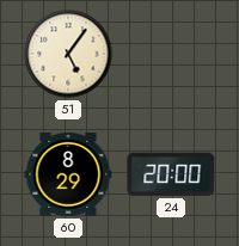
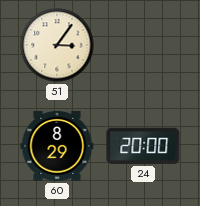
51: 5:06 -> 3:06
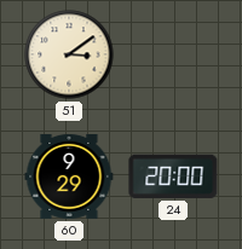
51: 3:06 -> 3:09
60: 8:29 -> 9:29
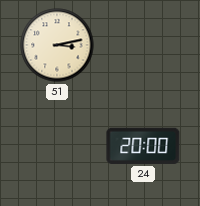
51: 3:09 -> 3:13
60: 9:29 -> none
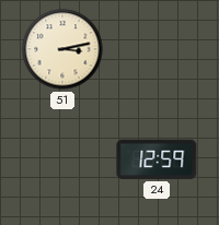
24: 20:00 -> 12:59
